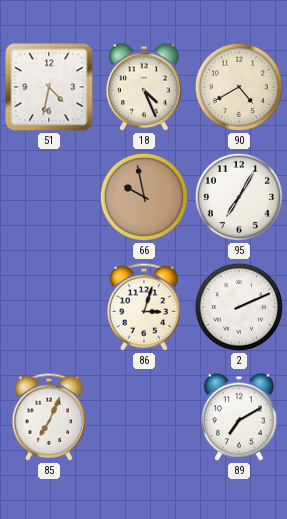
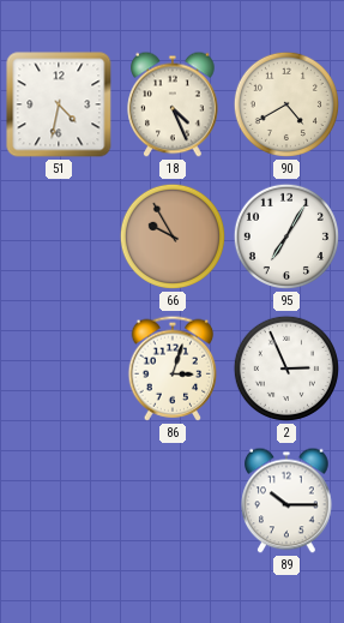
66: 9:58 -> 9:55
2: 2:11 -> 2:56
85: 7:04 -> none
89: 7:10 -> 10:15
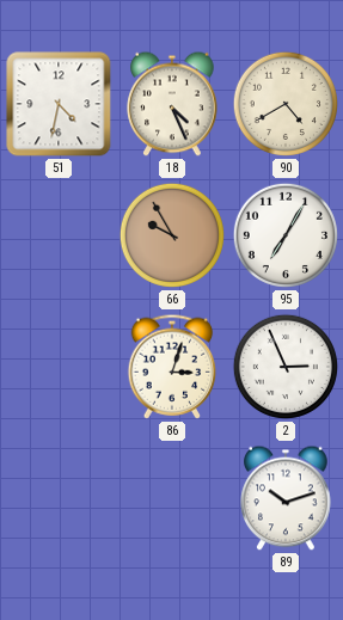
89: 10:15 -> 10:12
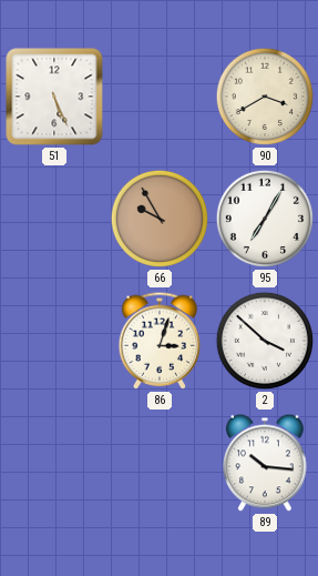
51: 4:32 -> 5:26
18: 4:26 -> none
90: 4:40 -> 3:40
2: 2:56 -> 3:52
89: 10:12 -> 10:16
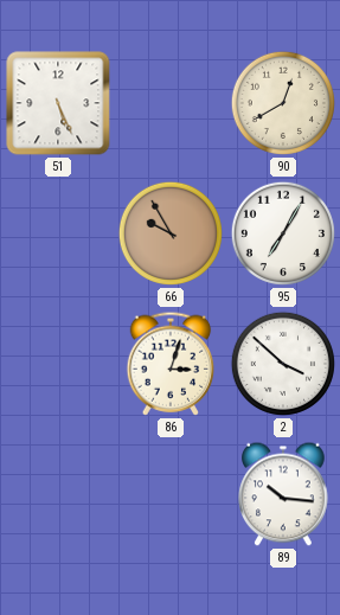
90: 3:40 -> 12:40
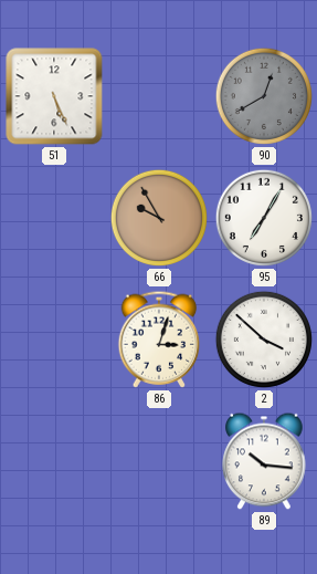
90 dial: cream -> grey
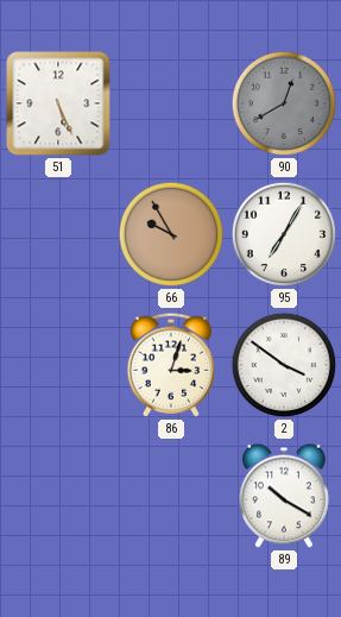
2: 3:52 -> 3:51
89: 10:16 -> 10:20
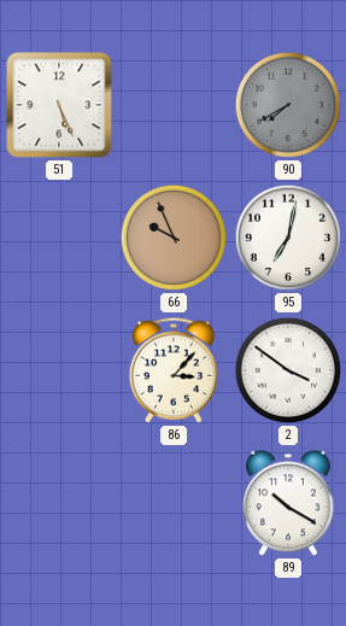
90: 12:40 -> 7:40
66: 9:55 -> 9:56
95: 7:05 -> 7:02
86: 3:03 -> 3:07
